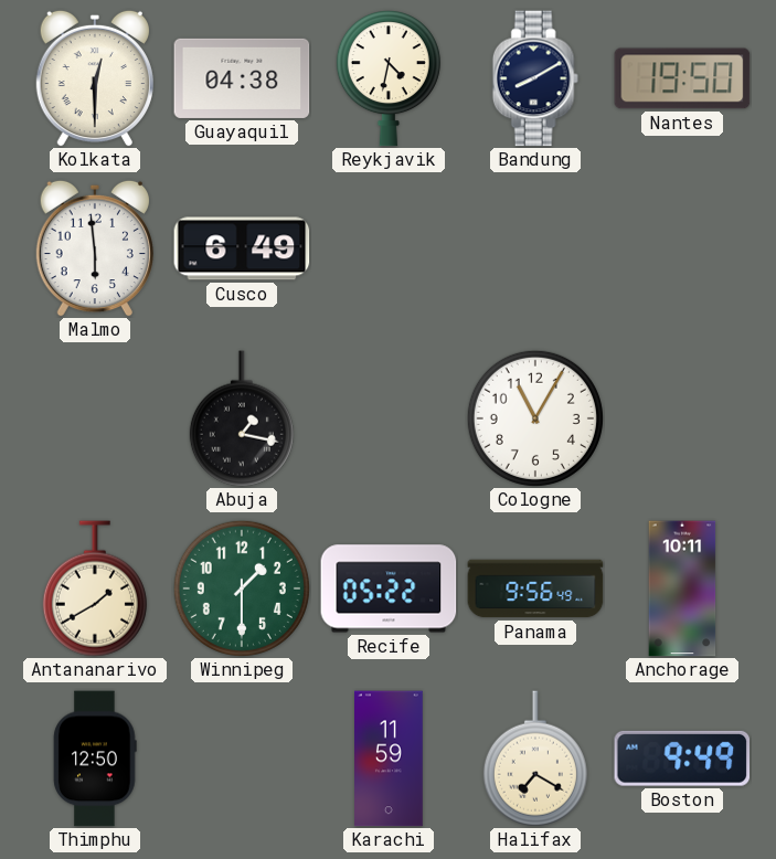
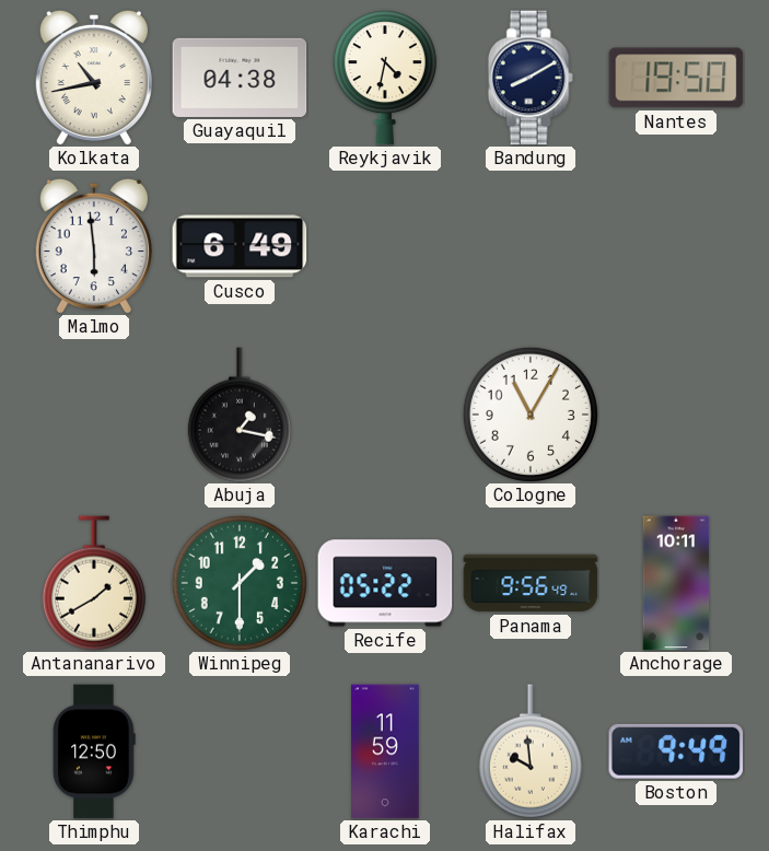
Kolkata: 12:30 -> 10:43
Halifax: 7:20 -> 9:59
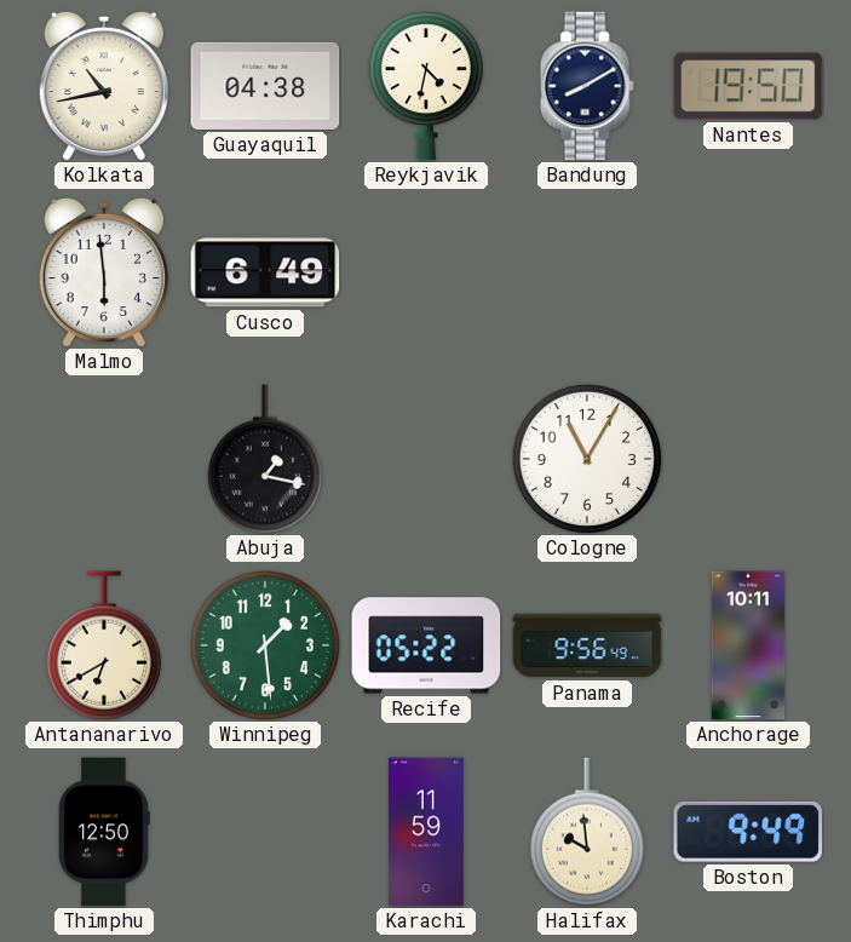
Antananarivo: 1:40 -> 6:40
Winnipeg: 1:30 -> 1:29
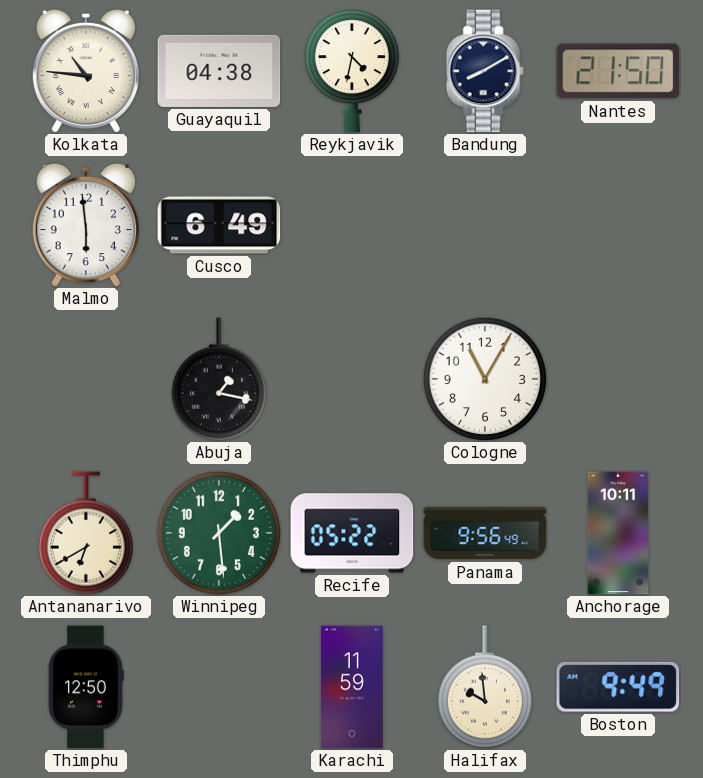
Kolkata: 10:43 -> 10:46
Nantes: 19:50 -> 21:50
